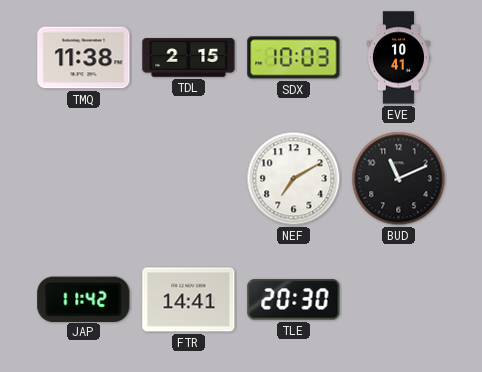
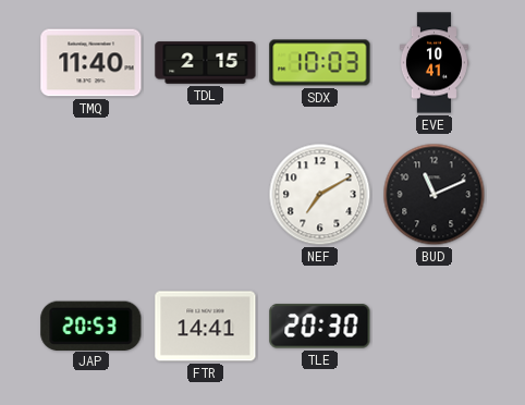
TMQ: 11:38 -> 11:40
JAP: 11:42 -> 20:53
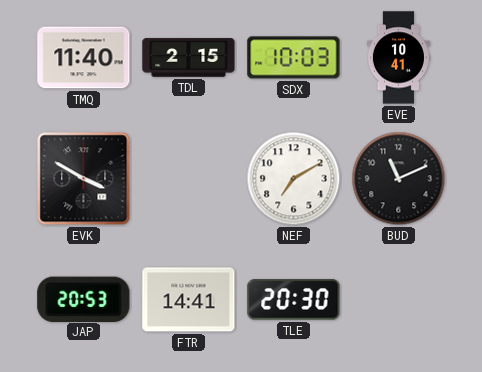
EVK: none -> 3:50
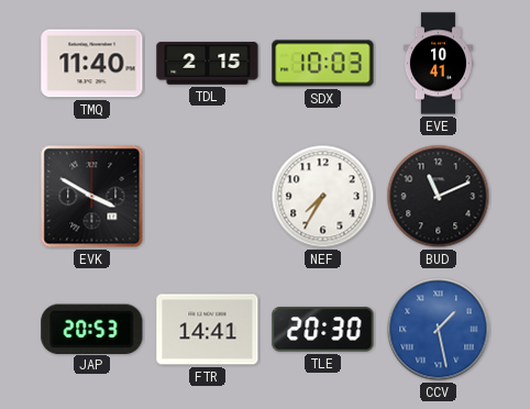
NEF: 7:10 -> 7:35
CCV: none -> 1:28
